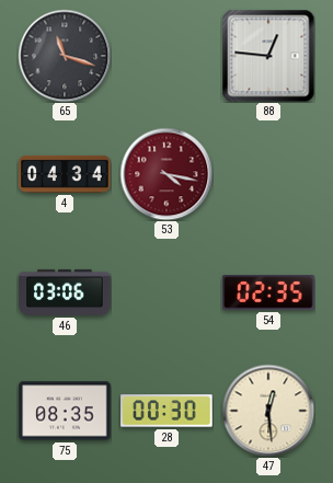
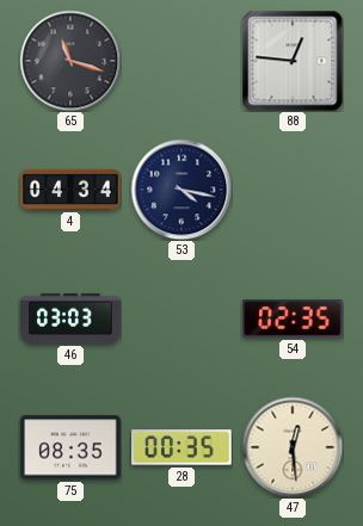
53 dial: burgundy -> navy
46: 03:06 -> 03:03
28: 00:30 -> 00:35
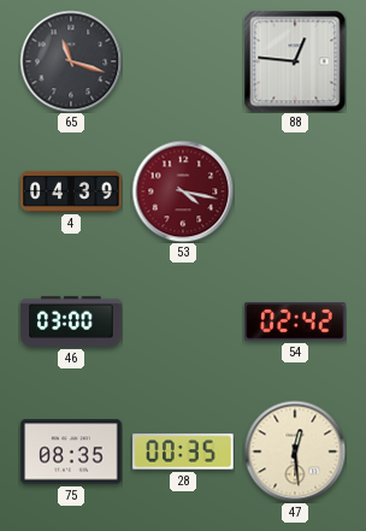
4: 04:34 -> 04:39
53 dial: navy -> burgundy
46: 03:03 -> 03:00
54: 02:35 -> 02:42
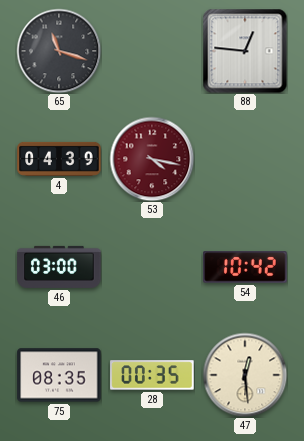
54: 02:42 -> 10:42
